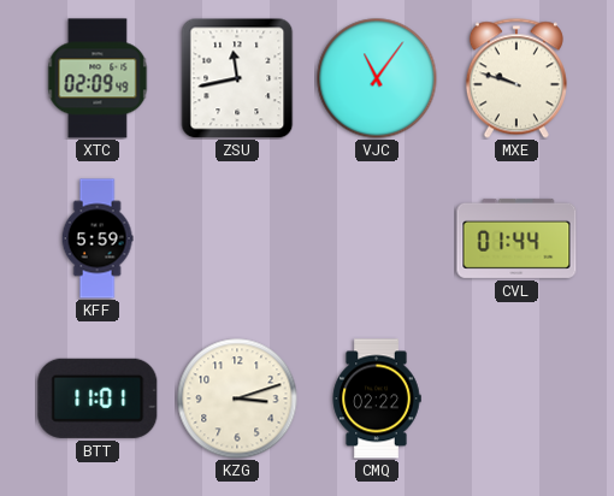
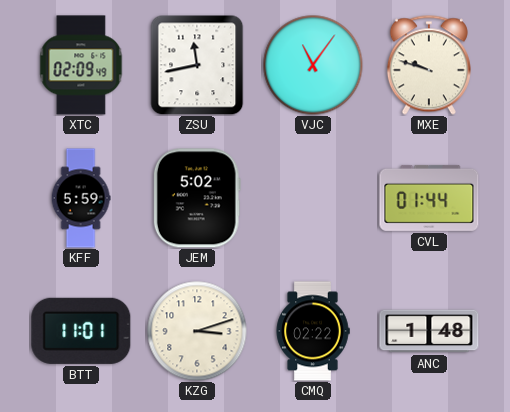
JEM: none -> 5:02
ANC: none -> 1:48
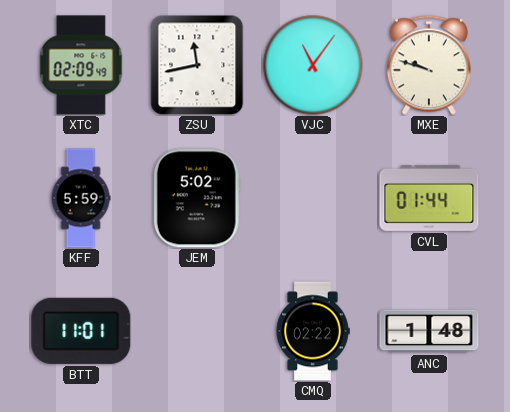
KZG: 3:12 -> none
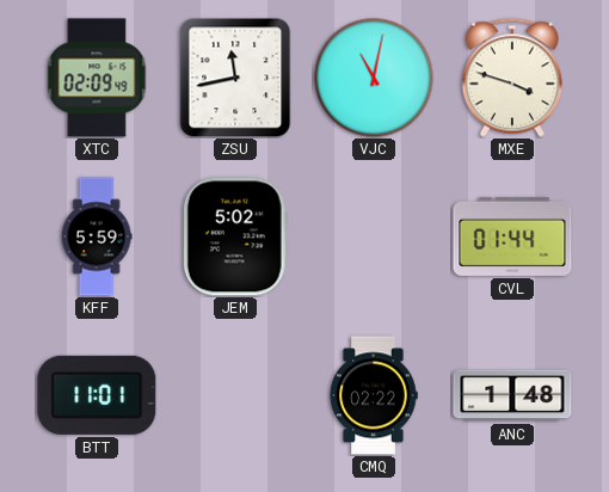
VJC: 11:06 -> 11:02
MXE: 9:48 -> 3:48
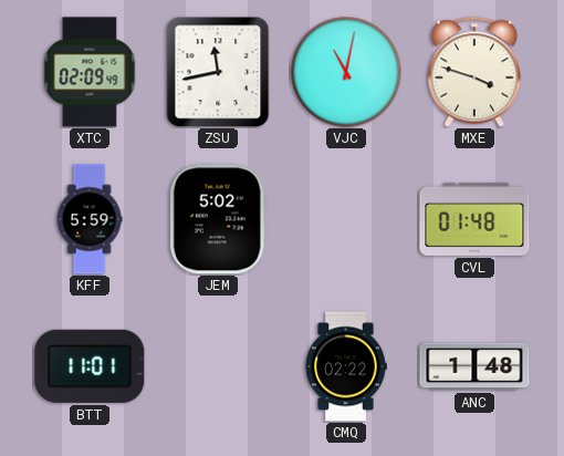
CVL: 01:44 -> 01:48
